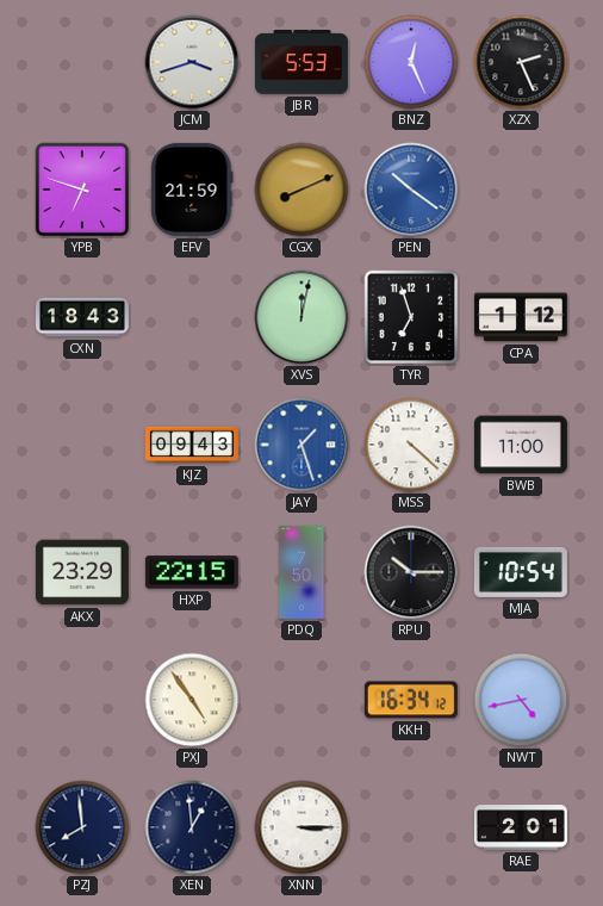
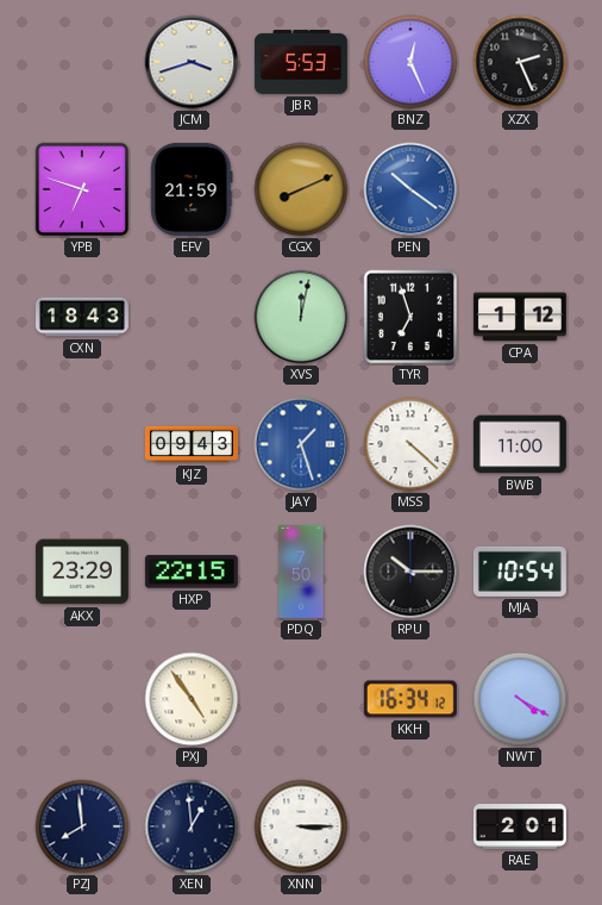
NWT: 4:43 -> 4:20
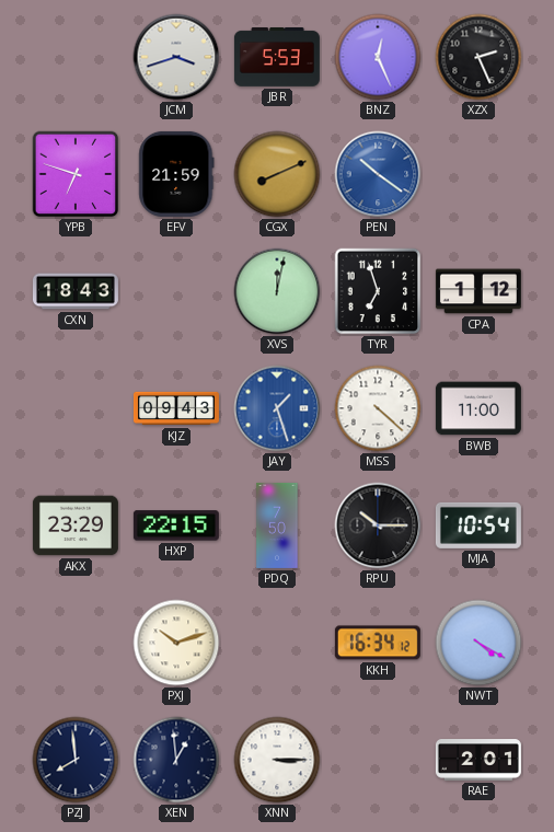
PXJ: 4:54 -> 10:12
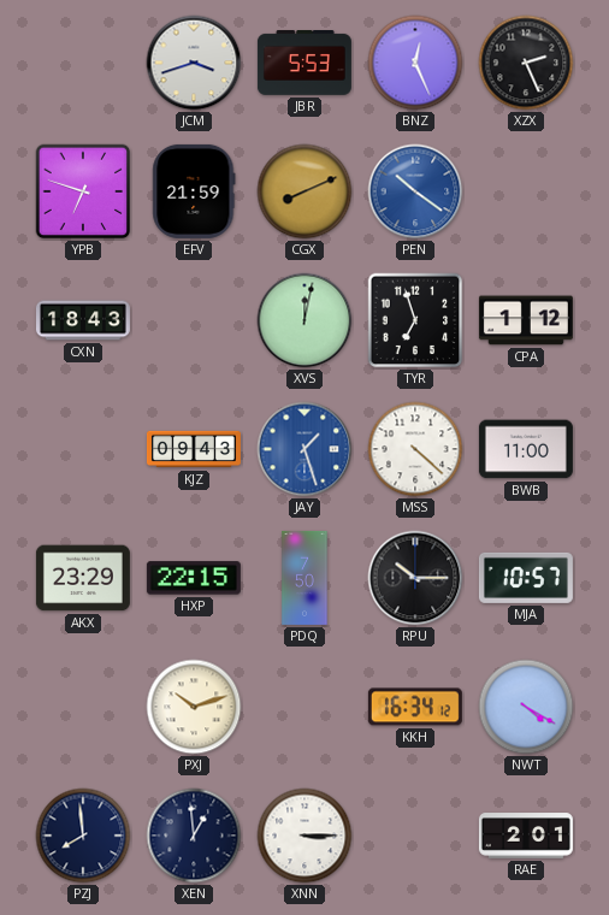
MJA: 10:54 -> 10:57
